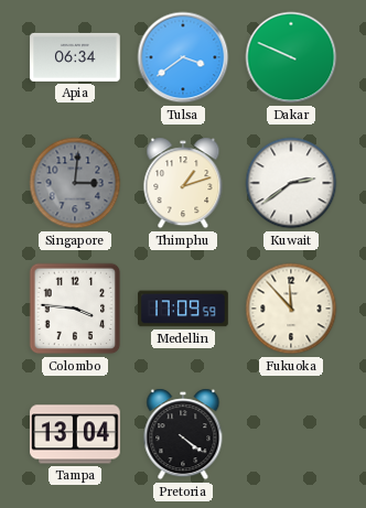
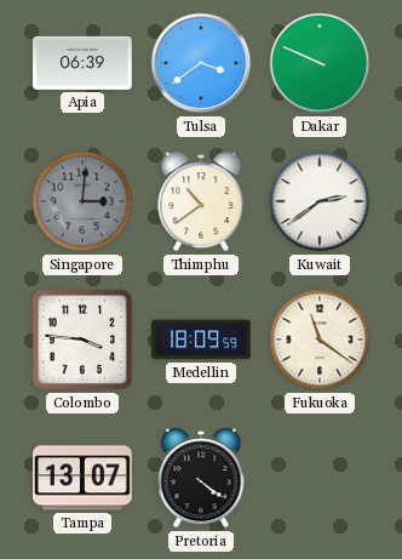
Apia: 06:34 -> 06:39
Thimphu: 1:12 -> 10:39
Medellin: 17:09 -> 18:09
Fukuoka: 11:53 -> 11:21
Tampa: 13:04 -> 13:07
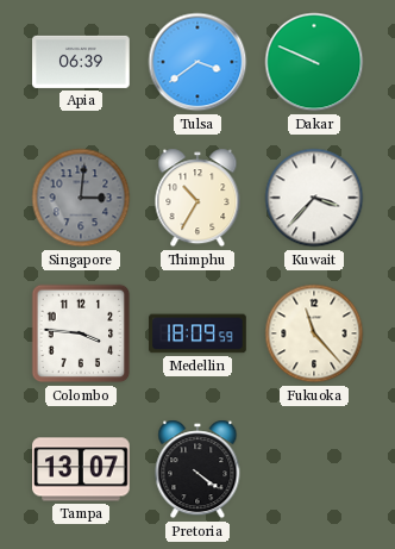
Thimphu: 10:39 -> 10:35
Kuwait: 2:39 -> 3:37
Fukuoka: 11:21 -> 11:23
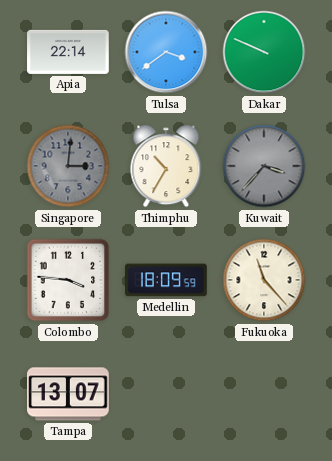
Apia: 06:39 -> 22:14
Kuwait dial: white -> grey
Pretoria: 4:21 -> none
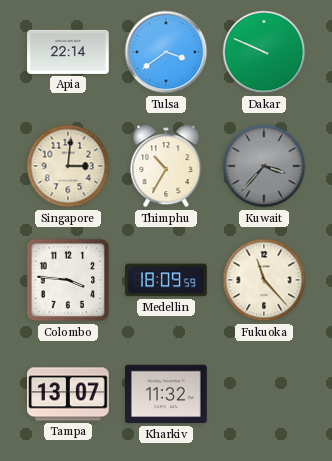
Singapore dial: grey -> cream
Kharkiv: none -> 11:32
